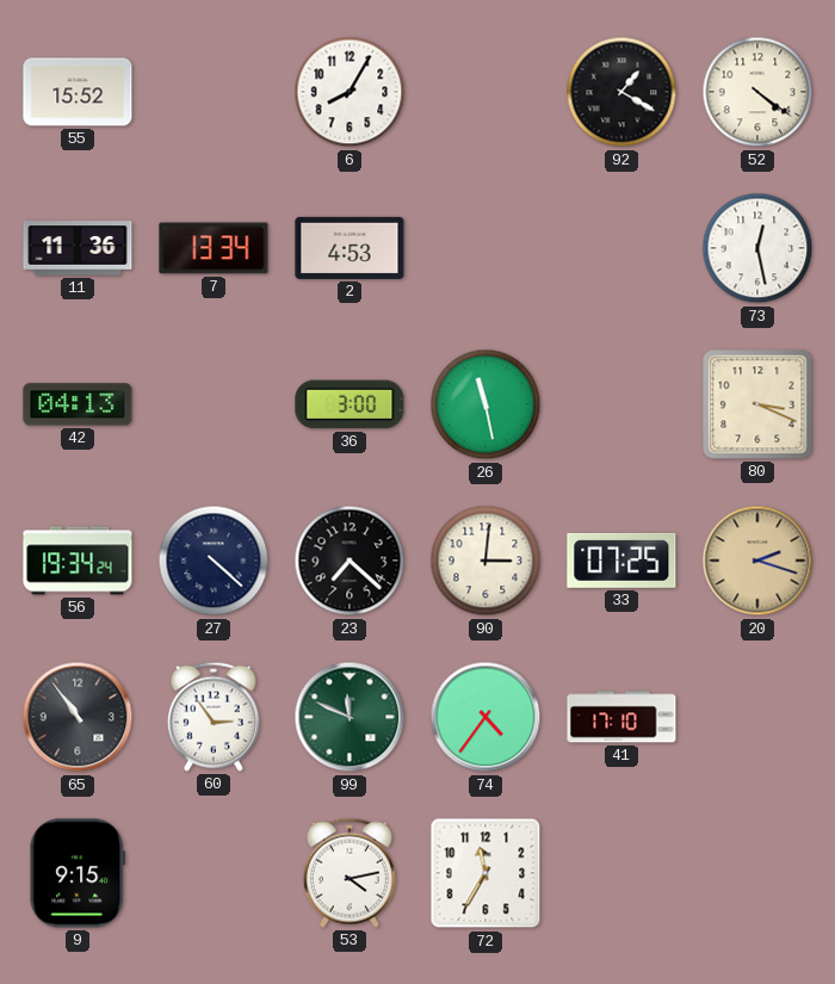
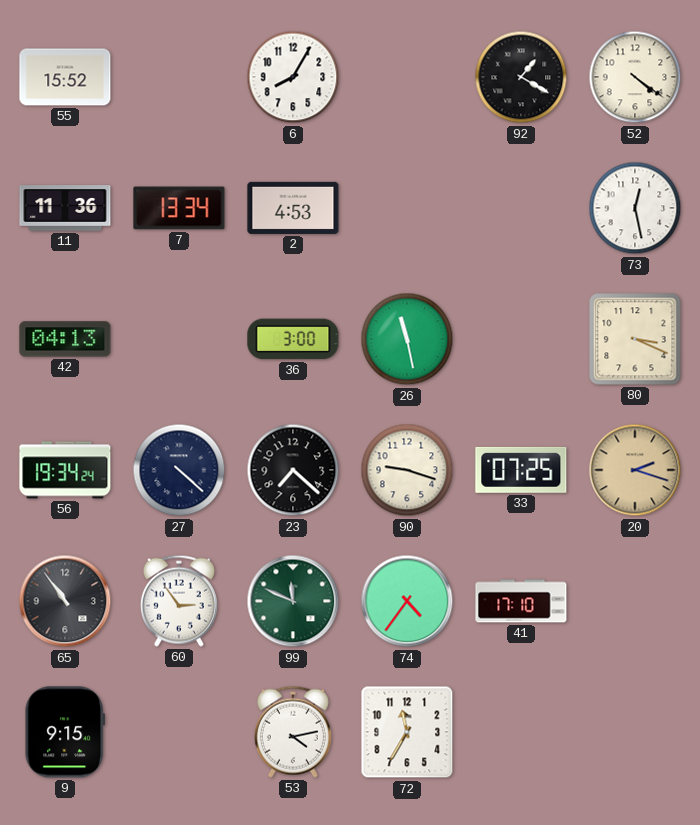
90: 3:01 -> 9:18
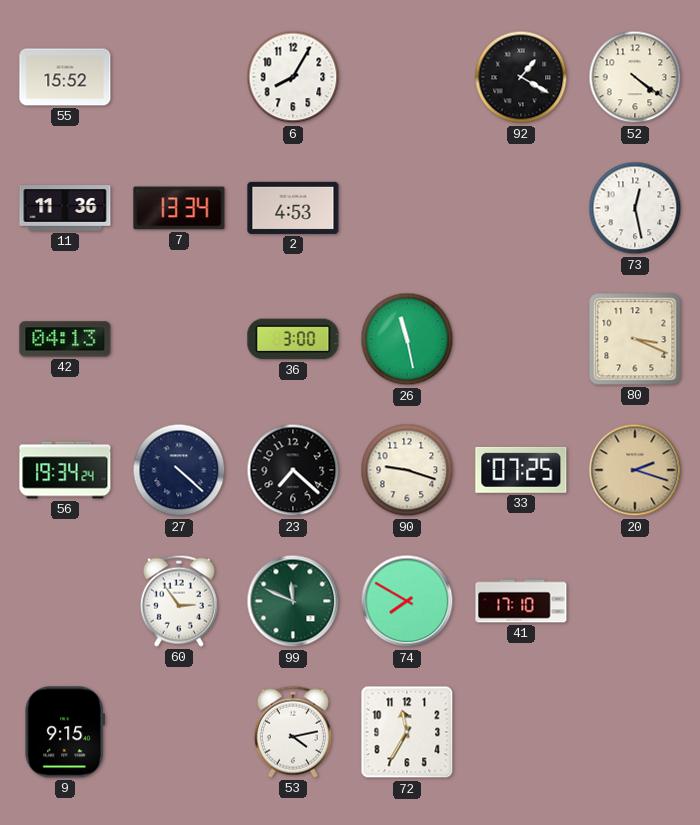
65: 10:54 -> none
74: 4:36 -> 7:50
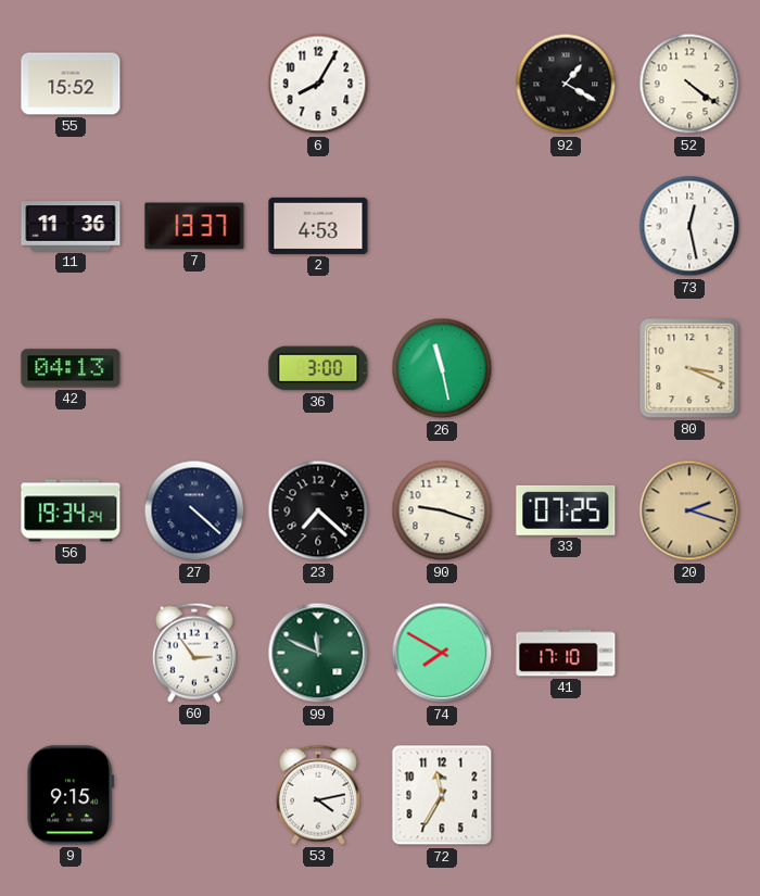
7: 13:34 -> 13:37
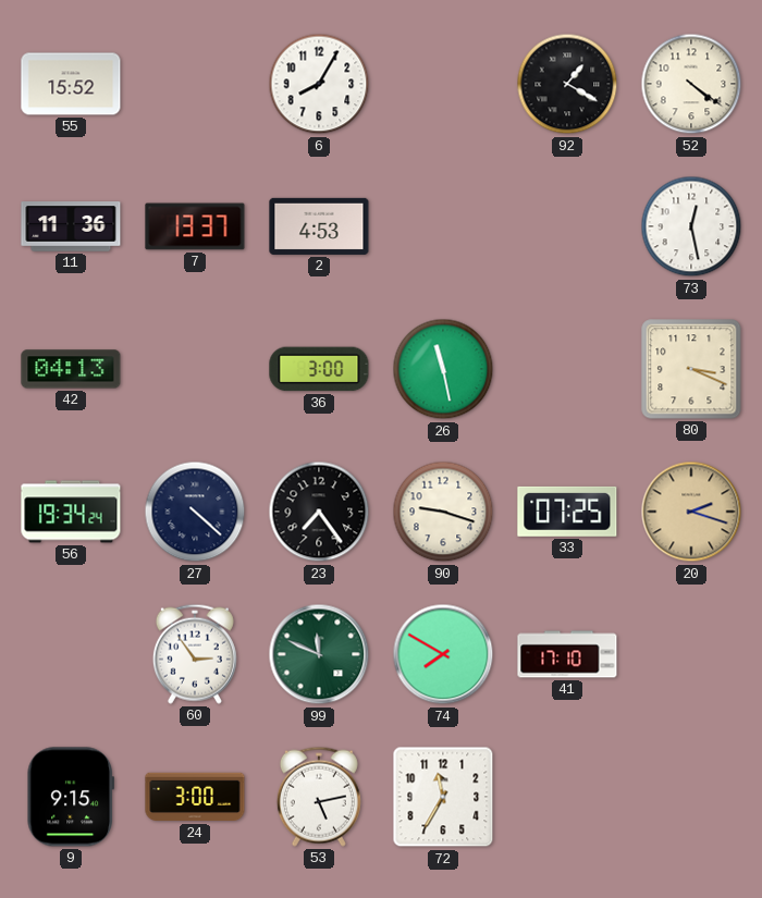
23: 7:22 -> 7:24
24: none -> 3:00
53: 4:13 -> 5:13
